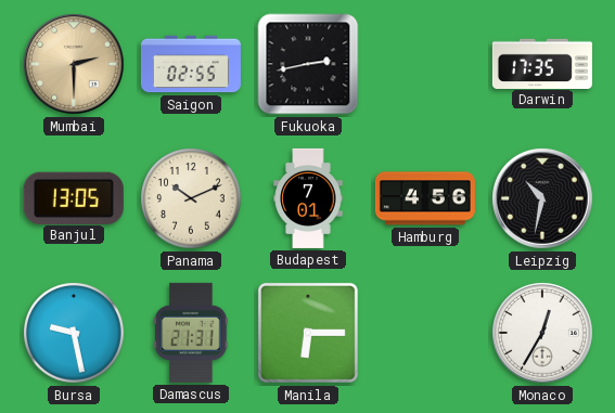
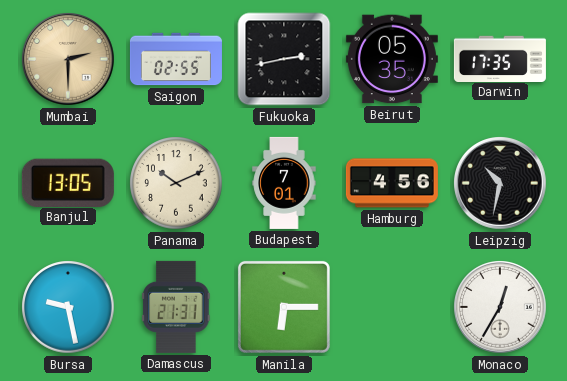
Beirut: none -> 05:35
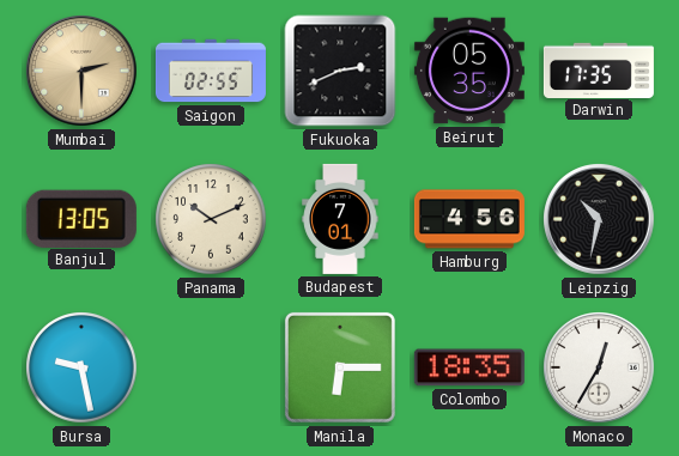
Fukuoka: 2:43 -> 2:41
Damascus: 21:31 -> none
Colombo: none -> 18:35
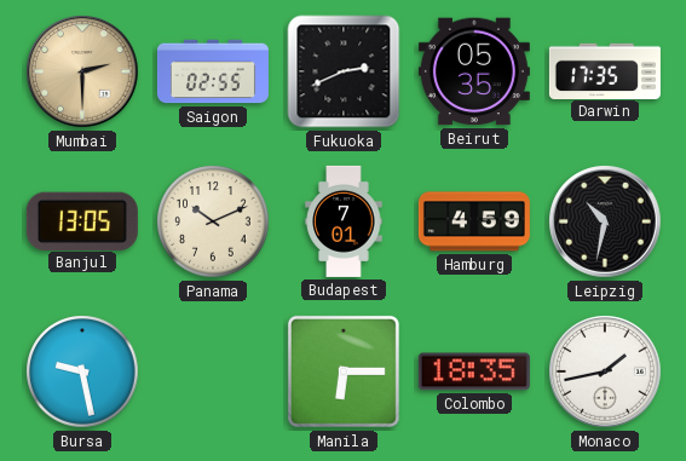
Hamburg: 4:56 -> 4:59
Monaco: 12:35 -> 1:43
